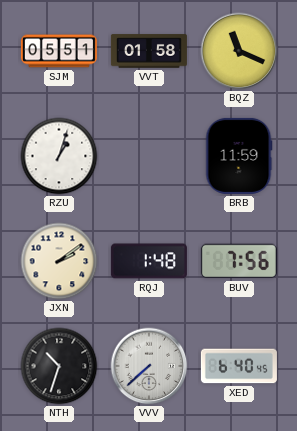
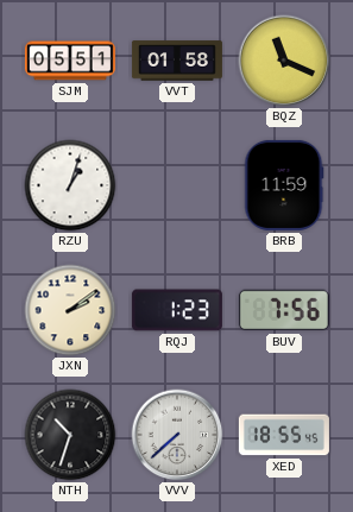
RQJ: 1:48 -> 1:23
XED: 6:40 -> 18:55
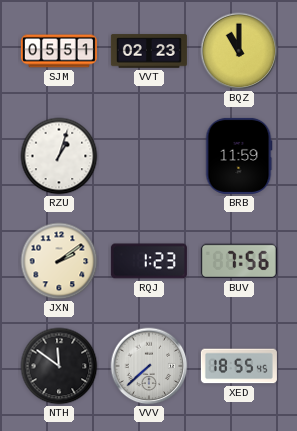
VVT: 01:58 -> 02:23
BQZ: 11:19 -> 11:00
NTH: 10:33 -> 11:51
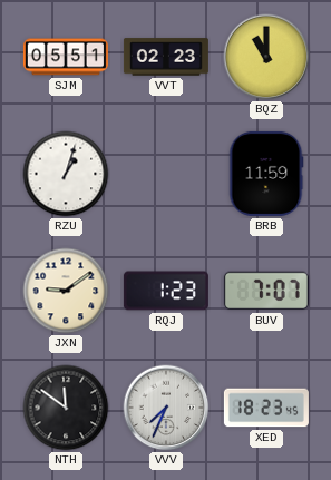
JXN: 2:09 -> 9:09
BUV: 7:56 -> 7:07
VVV: 7:38 -> 7:34
XED: 18:55 -> 18:23
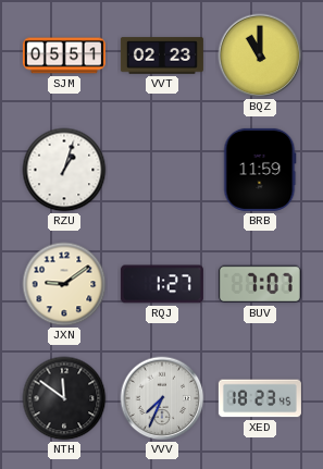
RQJ: 1:23 -> 1:27
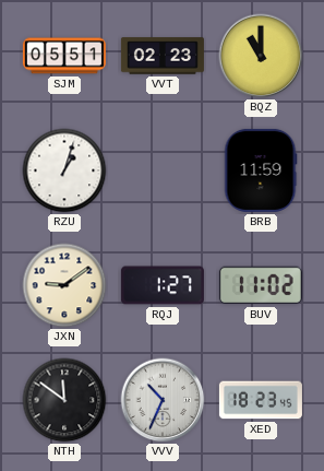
BUV: 7:07 -> 11:02
VVV: 7:34 -> 10:34
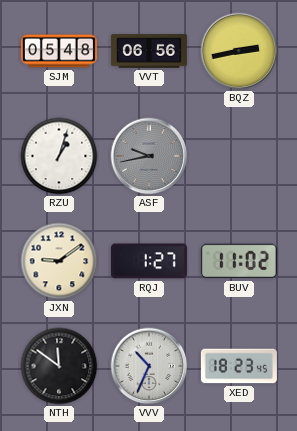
SJM: 05:51 -> 05:48
VVT: 02:23 -> 06:56
BQZ: 11:00 -> 2:43
ASF: none -> 9:43
BRB: 11:59 -> none
